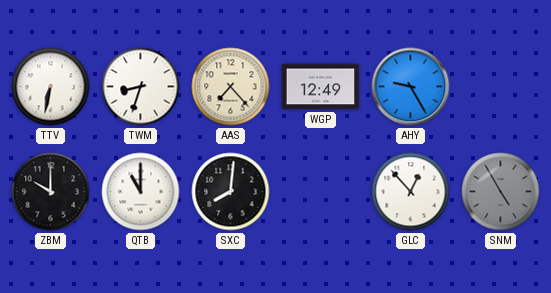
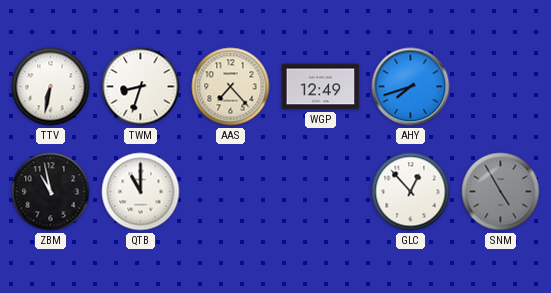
AHY: 9:25 -> 7:42
ZBM: 10:00 -> 10:58
SXC: 8:01 -> none
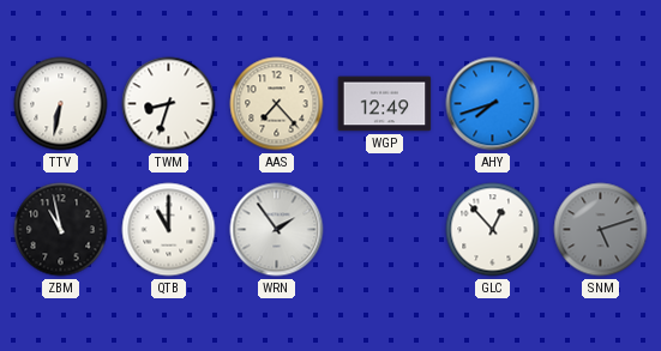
WRN: none -> 1:54
SNM: 4:55 -> 5:12
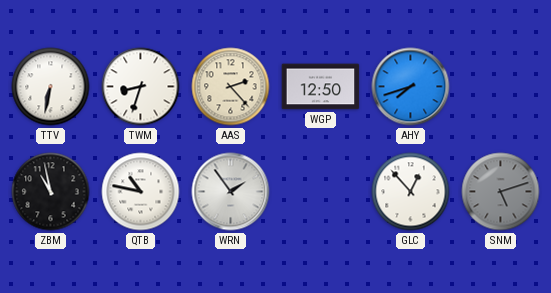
AAS: 7:23 -> 2:23
WGP: 12:49 -> 12:50
QTB: 11:00 -> 10:47
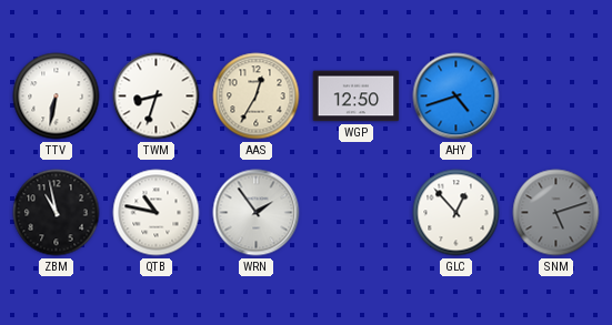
AAS: 2:23 -> 12:35
AHY: 7:42 -> 4:42
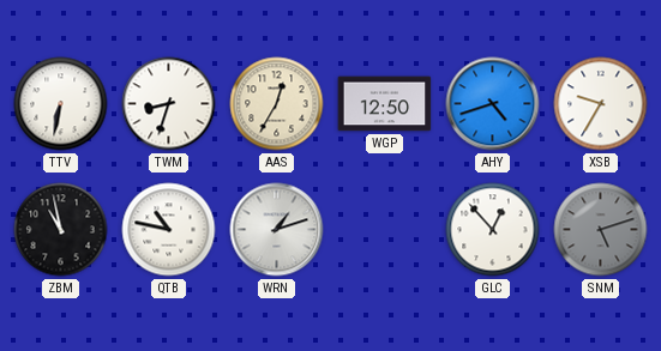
XSB: none -> 9:35
WRN: 1:54 -> 1:12
